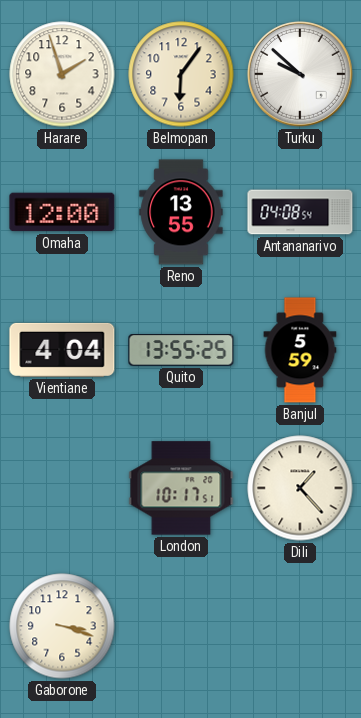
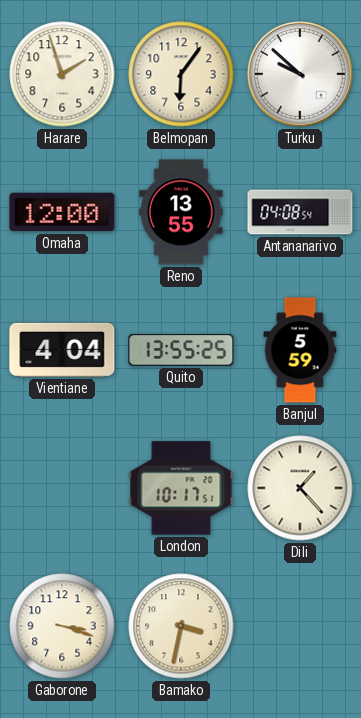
Bamako: none -> 3:32
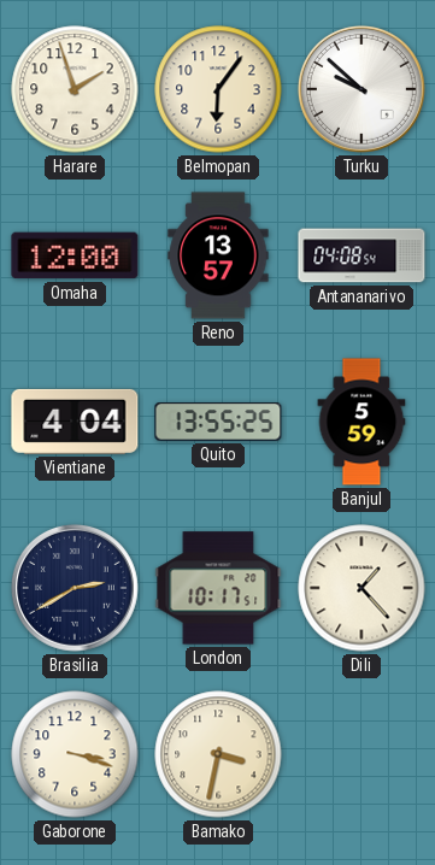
Reno: 13:55 -> 13:57
Brasilia: none -> 2:40
